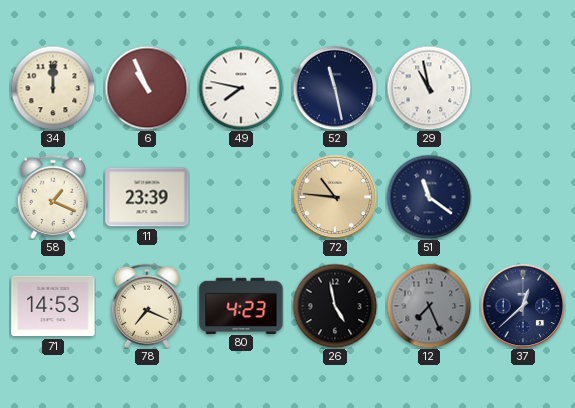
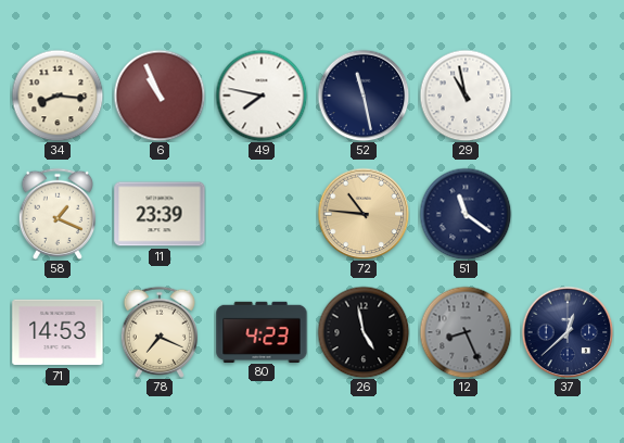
34: 12:00 -> 8:16
12: 7:26 -> 8:26
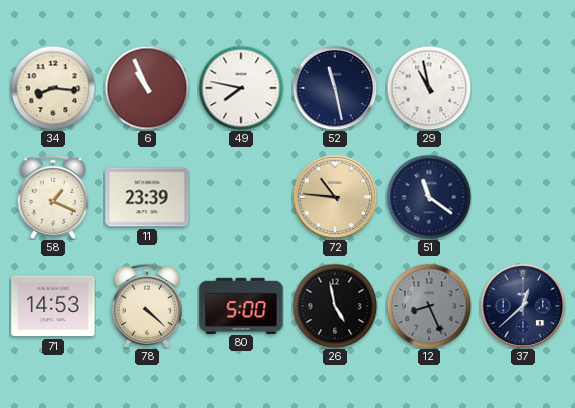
78: 7:19 -> 4:22
80: 4:23 -> 5:00
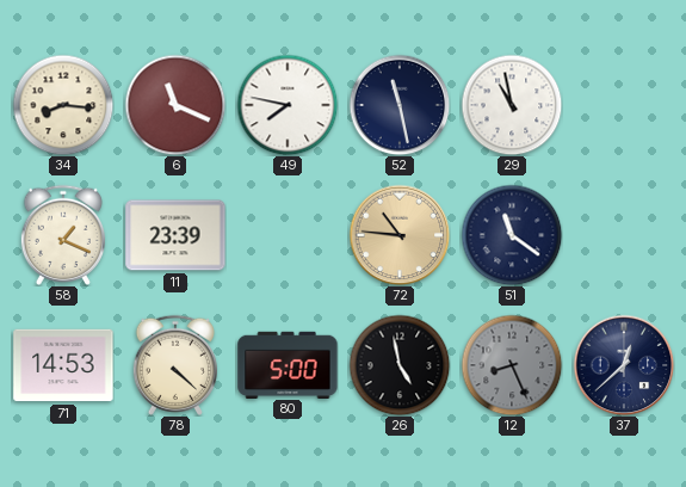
6: 10:56 -> 11:19
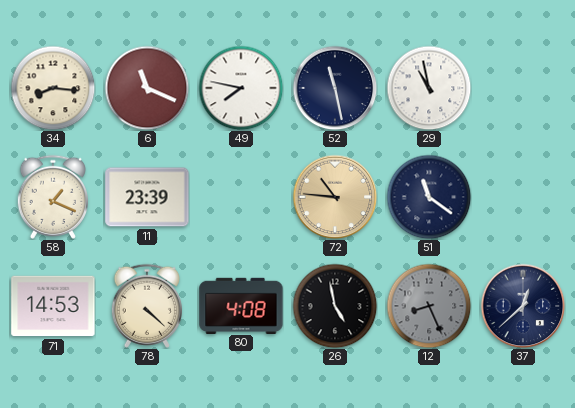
80: 5:00 -> 4:08
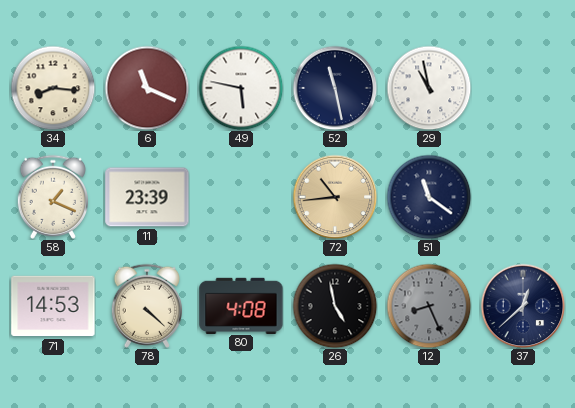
49: 7:47 -> 5:47
72: 10:46 -> 10:44
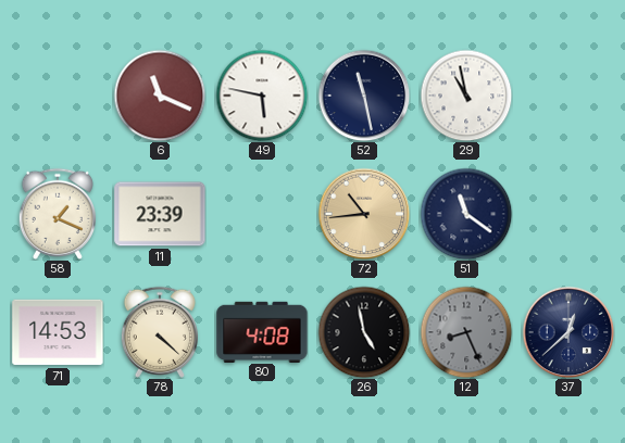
34: 8:16 -> none
